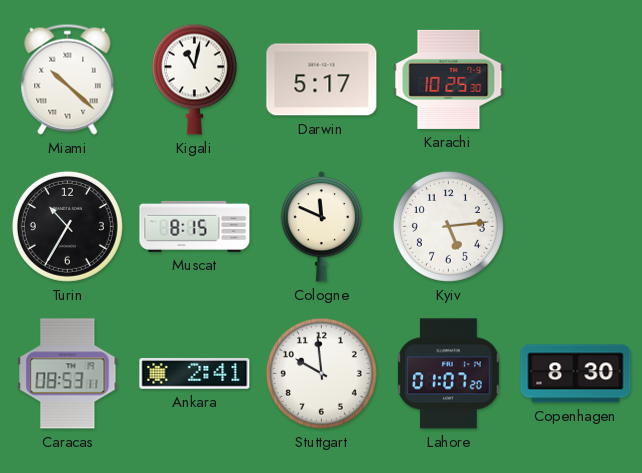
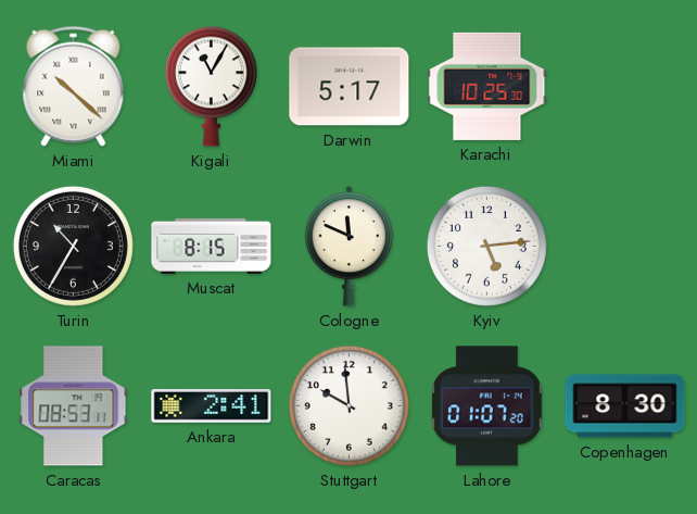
Kigali: 11:02 -> 11:05
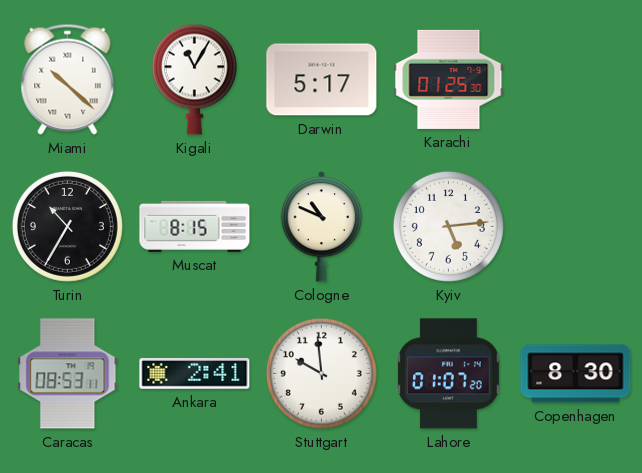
Karachi: 10:25 -> 01:25
Cologne: 11:49 -> 10:49
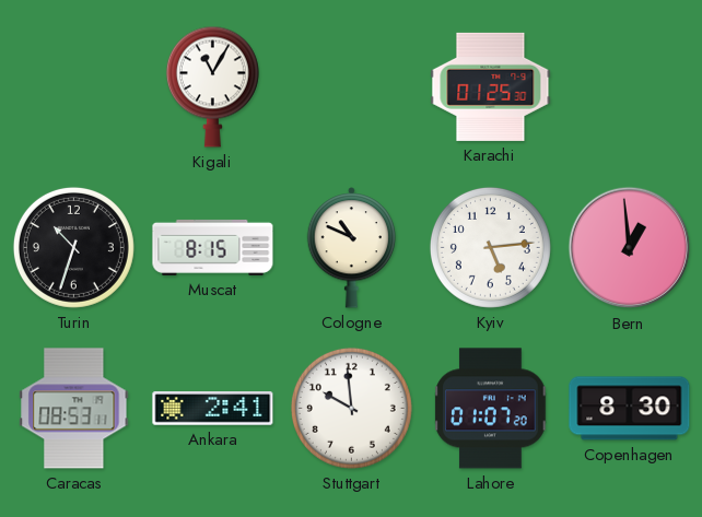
Miami: 10:22 -> none
Darwin: 5:17 -> none
Turin: 10:35 -> 10:33
Bern: none -> 12:59
